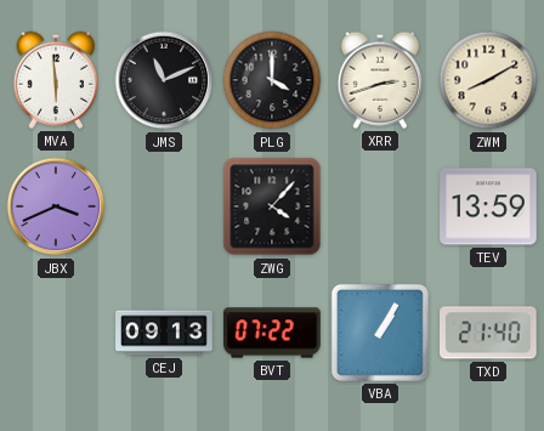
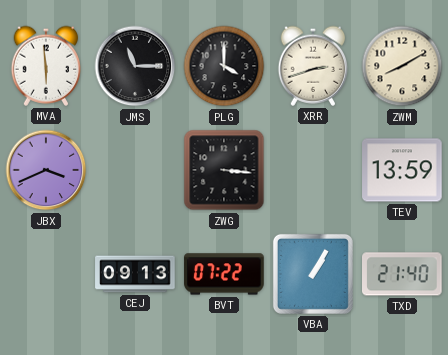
JMS: 11:11 -> 11:15
ZWG: 4:07 -> 3:16
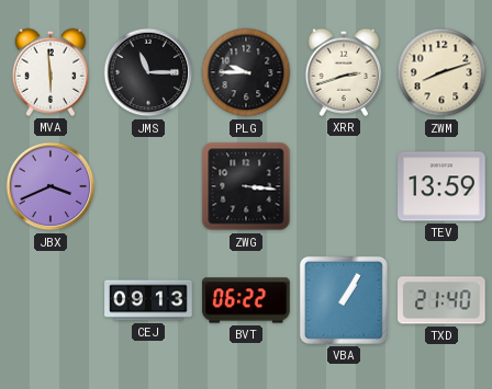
PLG: 4:00 -> 9:45
ZWM: 8:10 -> 8:12
BVT: 07:22 -> 06:22
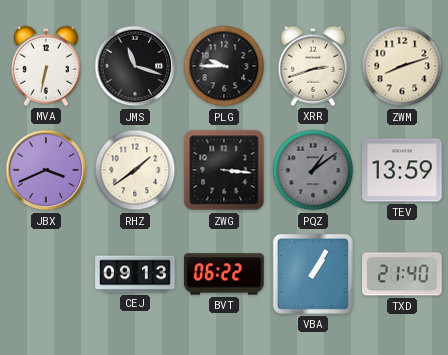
MVA: 5:59 -> 6:32
JMS: 11:15 -> 11:18
RHZ: none -> 1:39
PQZ: none -> 1:09
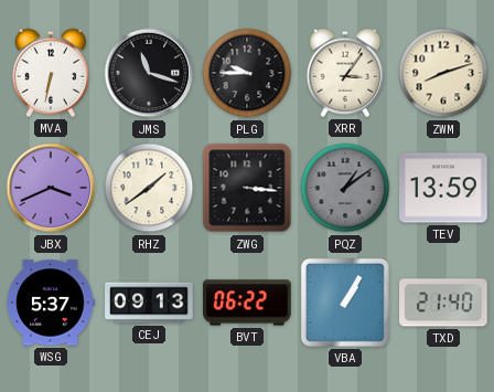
XRR: 2:42 -> 3:06
WSG: none -> 5:37
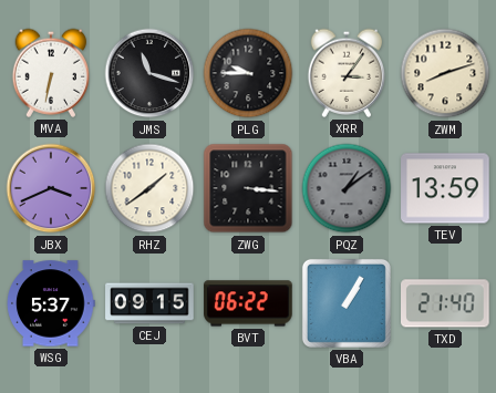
CEJ: 09:13 -> 09:15
